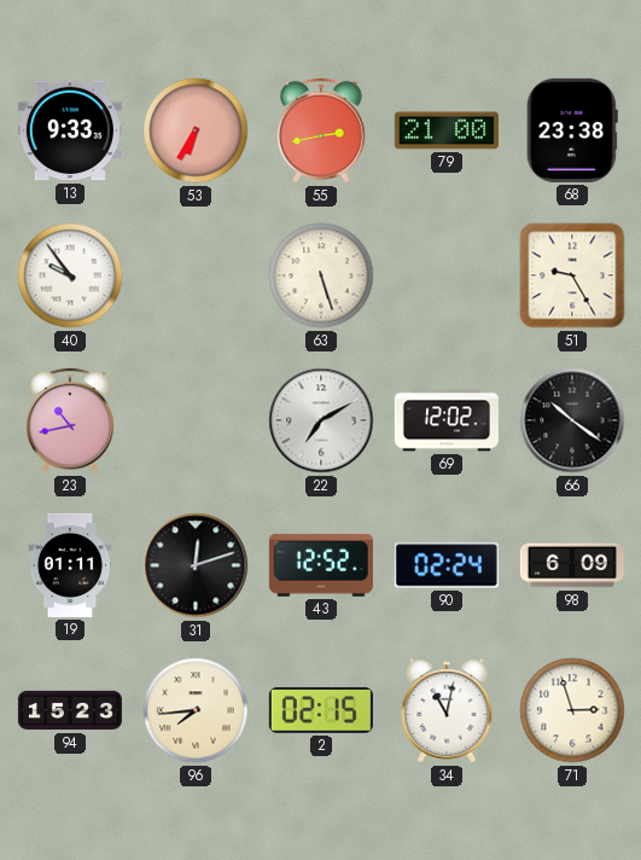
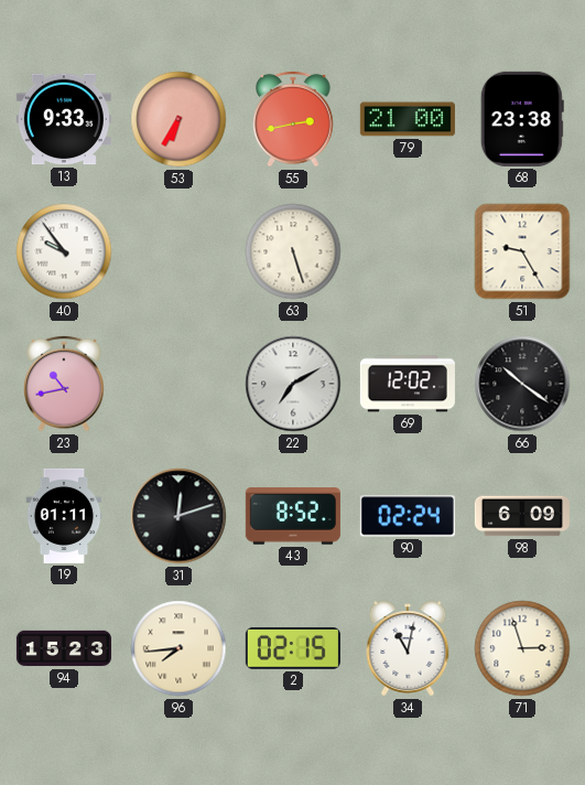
43: 12:52 -> 8:52
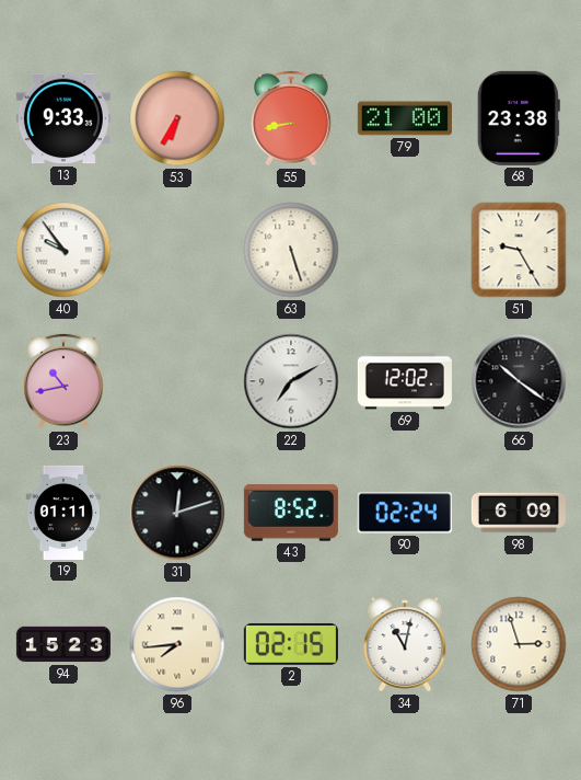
55: 2:43 -> 8:43
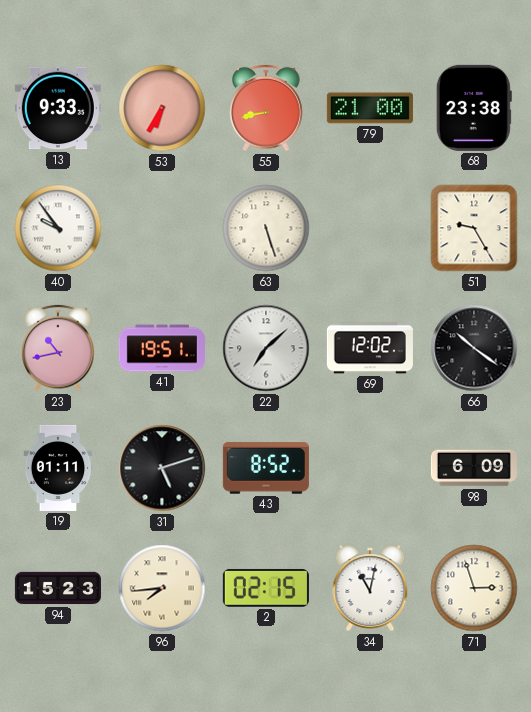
41: none -> 19:51
22: 7:10 -> 7:08
31: 12:12 -> 5:12
90: 02:24 -> none
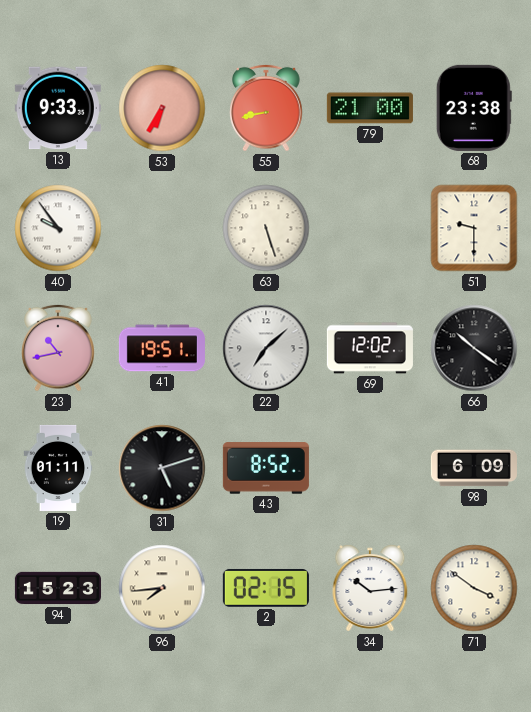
51: 9:25 -> 9:30
34: 11:02 -> 10:14
71: 2:57 -> 3:51
